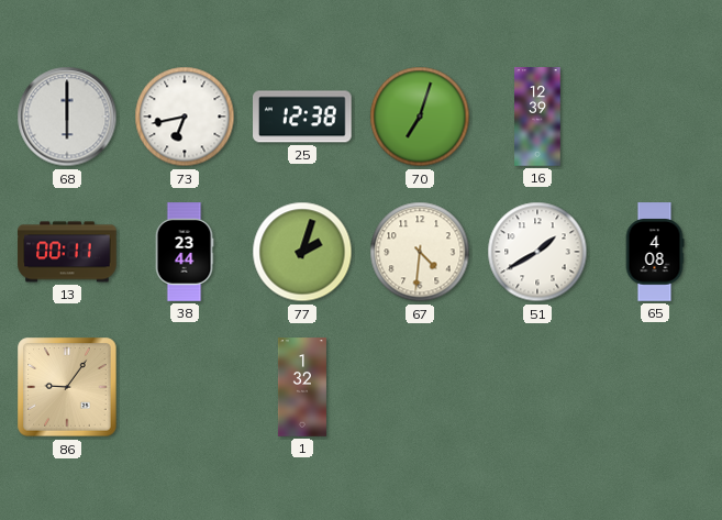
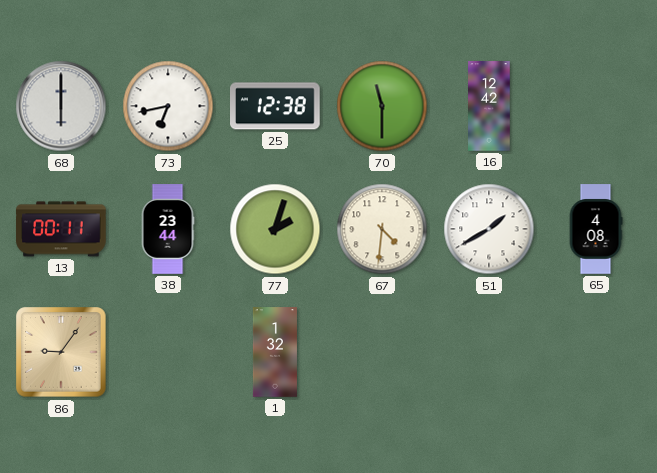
70: 7:03 -> 11:30
16: 12:39 -> 12:42
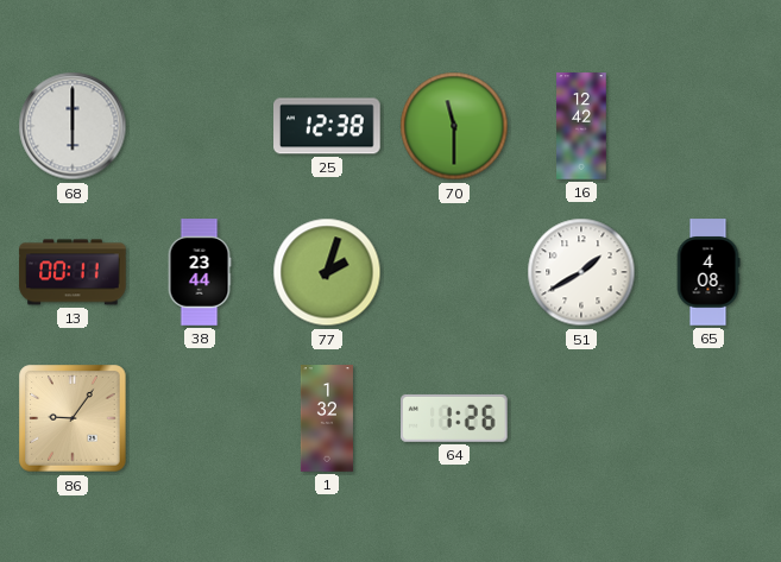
73: 6:43 -> none
67: 4:31 -> none
64: none -> 1:26
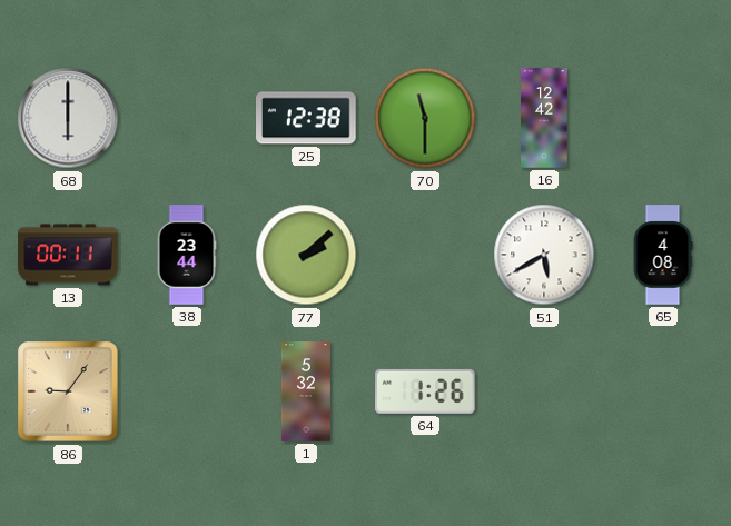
77: 2:03 -> 2:08
51: 1:40 -> 5:40
1: 1:32 -> 5:32
